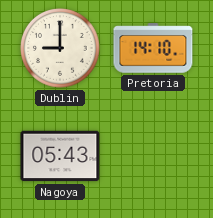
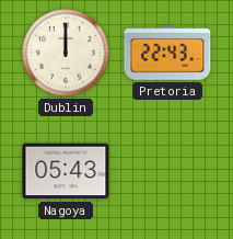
Dublin: 9:00 -> 12:00
Pretoria: 14:10 -> 22:43
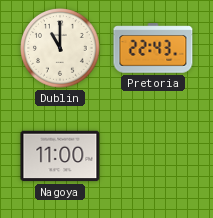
Dublin: 12:00 -> 11:00
Nagoya: 05:43 -> 11:00
